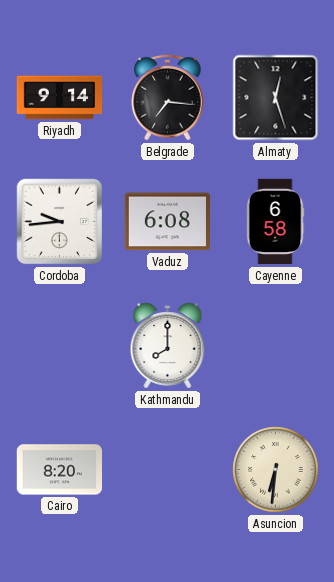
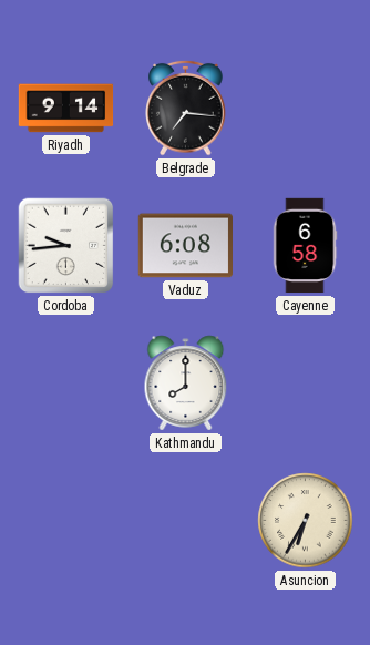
Almaty: 12:27 -> none
Cairo: 8:20 -> none
Asuncion: 6:31 -> 6:35
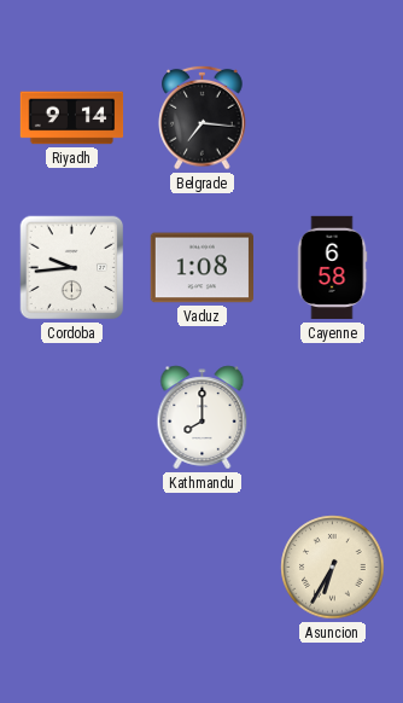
Vaduz: 6:08 -> 1:08
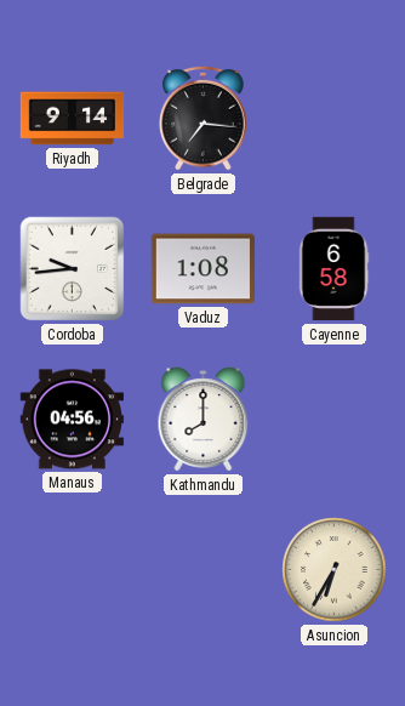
Manaus: none -> 04:56
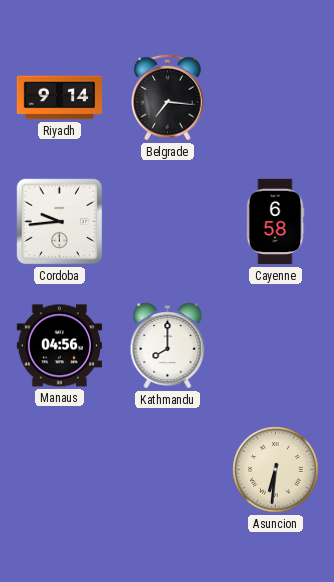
Vaduz: 1:08 -> none
Asuncion: 6:35 -> 6:31
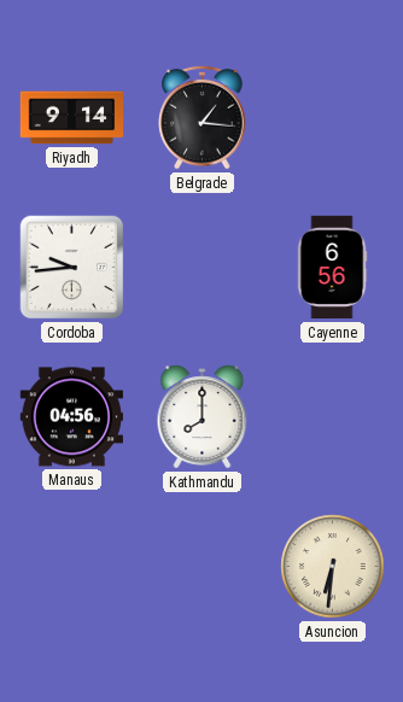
Belgrade: 7:16 -> 1:16
Cayenne: 6:58 -> 6:56
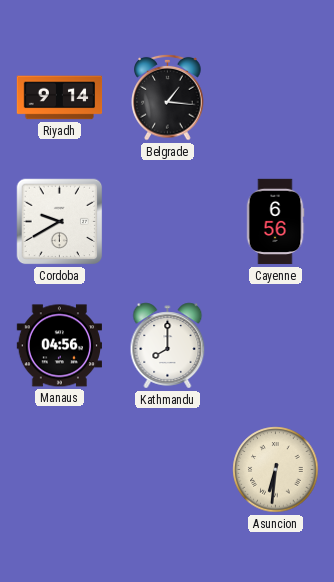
Cordoba: 9:44 -> 9:40
